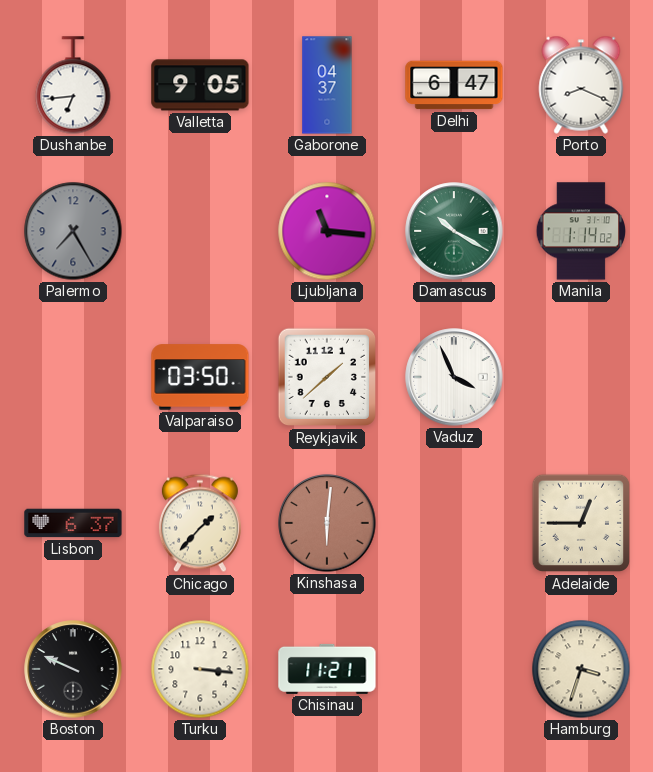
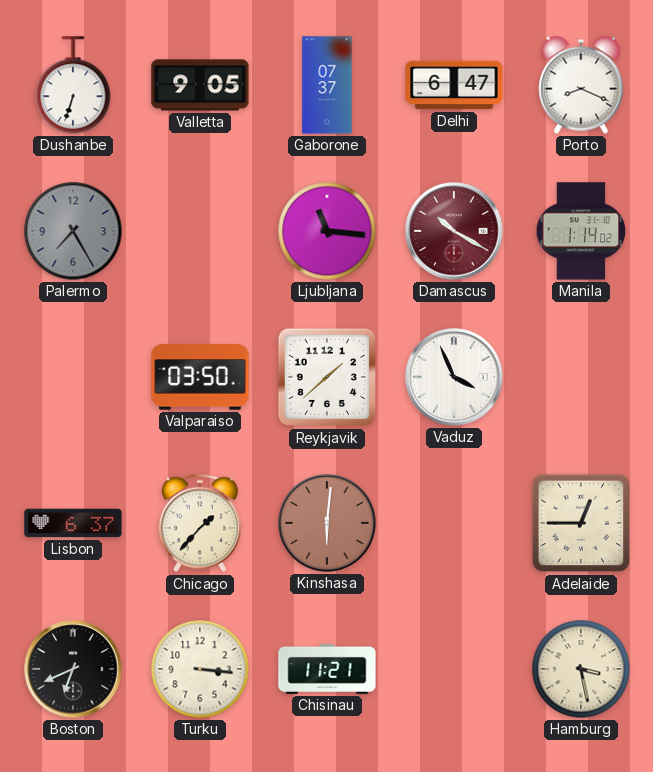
Dushanbe: 6:44 -> 6:33
Gaborone: 04:37 -> 07:37
Damascus dial: green -> burgundy
Boston: 9:49 -> 6:41
Hamburg: 3:33 -> 3:28
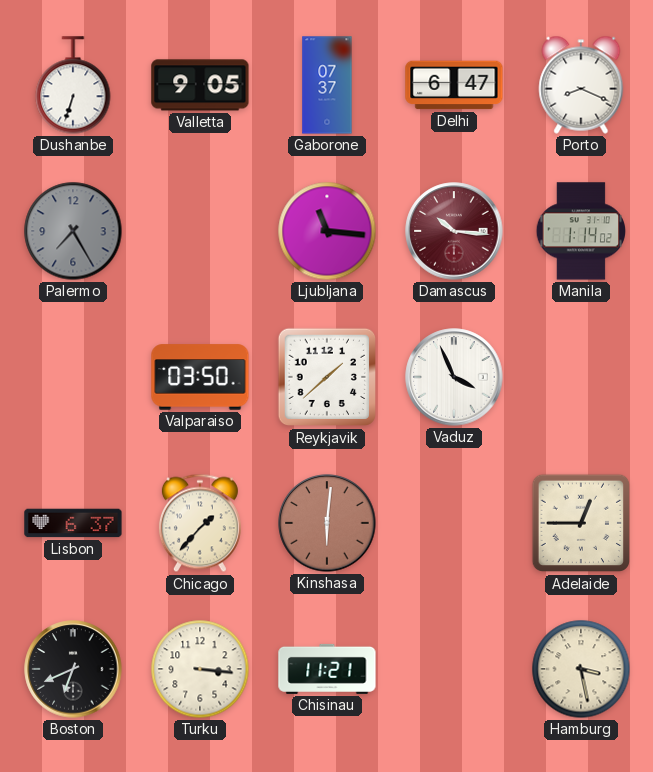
Damascus: 10:20 -> 10:16
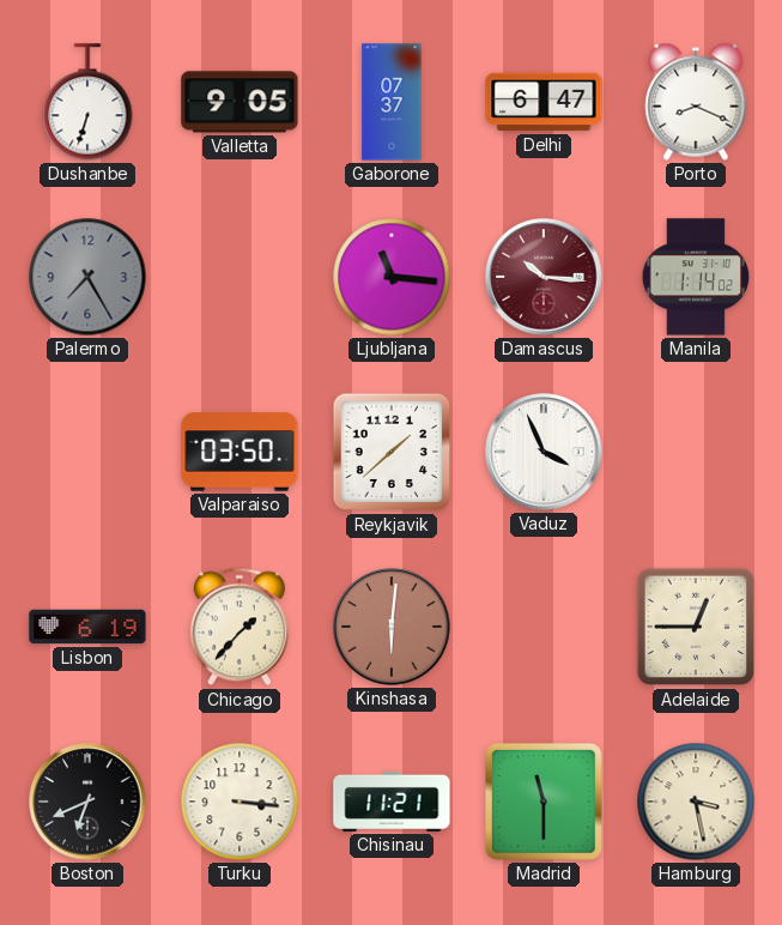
Lisbon: 6:37 -> 6:19
Madrid: none -> 11:30
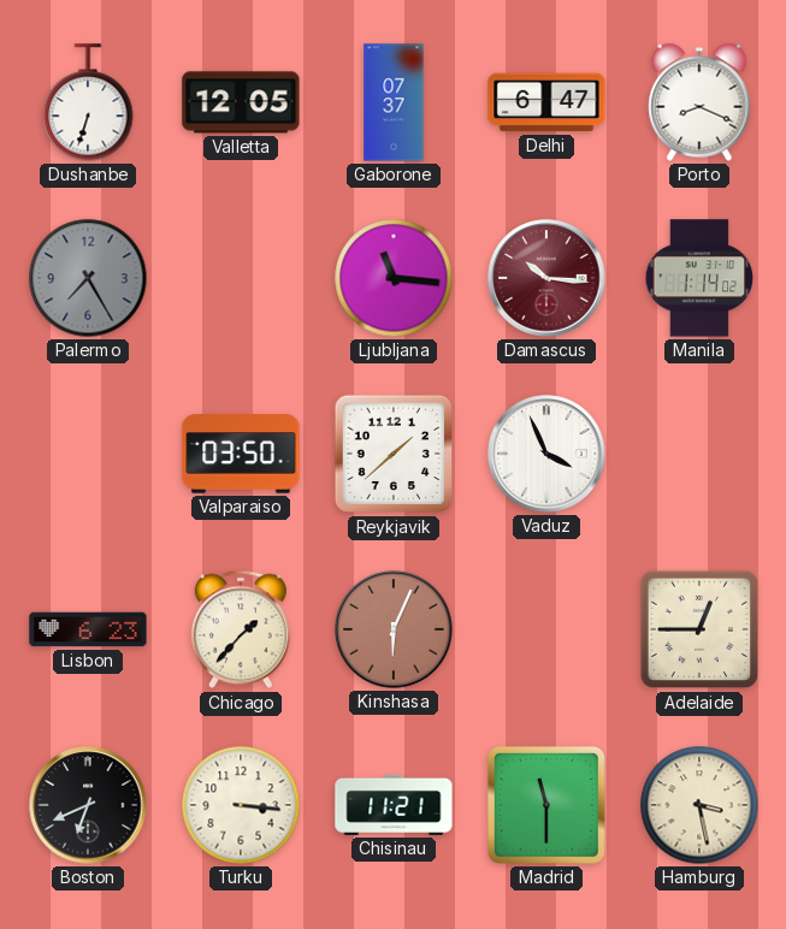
Valletta: 9:05 -> 12:05
Lisbon: 6:19 -> 6:23
Kinshasa: 6:01 -> 6:04
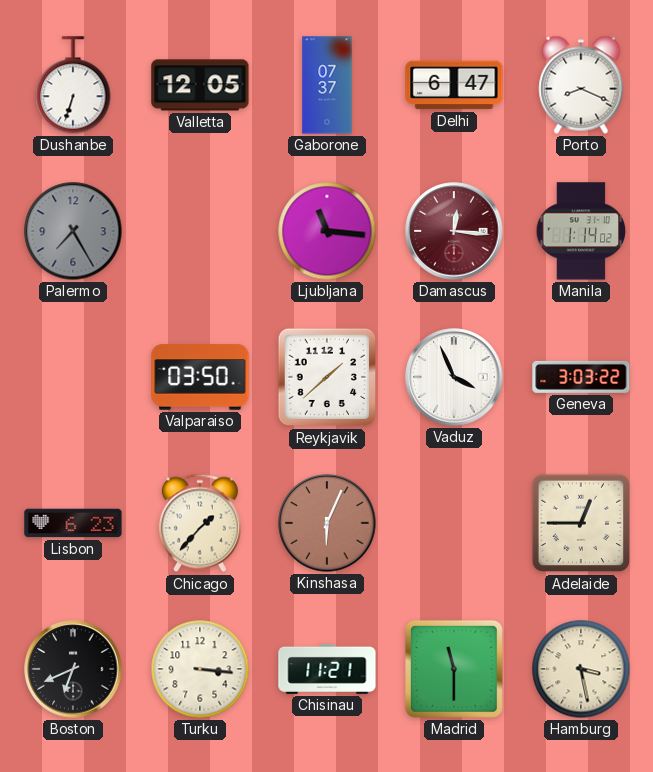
Damascus: 10:16 -> 12:16
Geneva: none -> 3:03
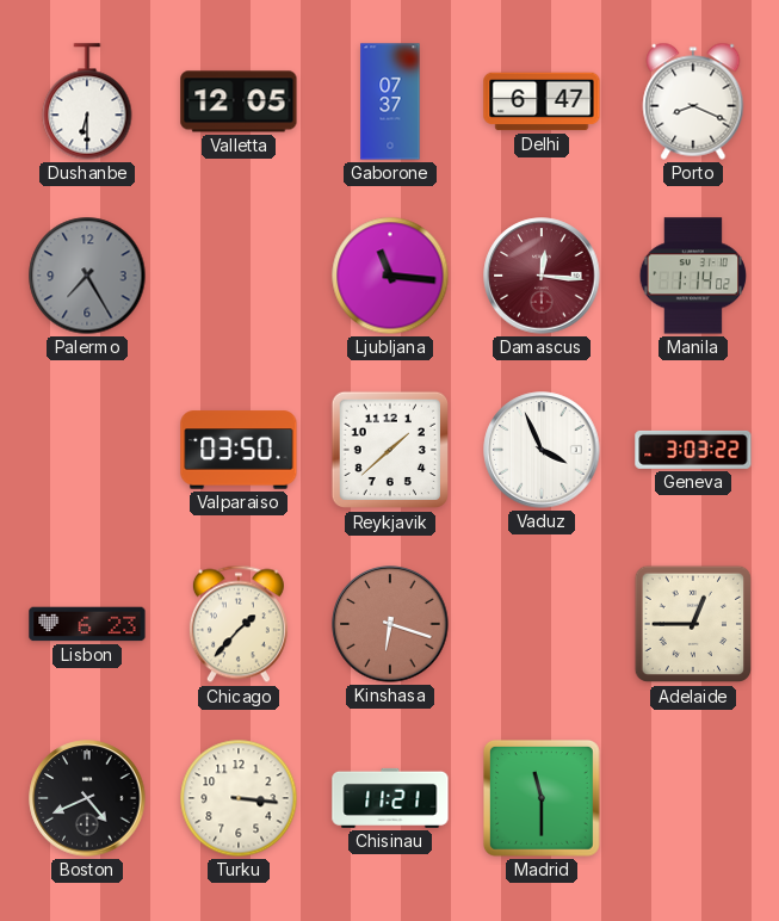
Dushanbe: 6:33 -> 6:30
Kinshasa: 6:04 -> 6:18
Boston: 6:41 -> 4:41
Hamburg: 3:28 -> none
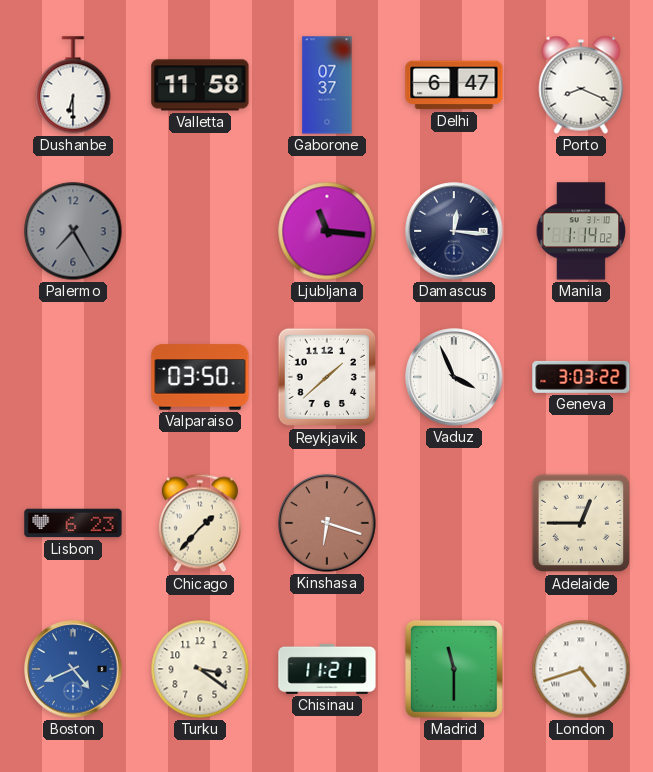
Valletta: 12:05 -> 11:58
Damascus dial: burgundy -> navy
Boston dial: black -> blue
Turku: 3:16 -> 3:21
London: none -> 4:42
